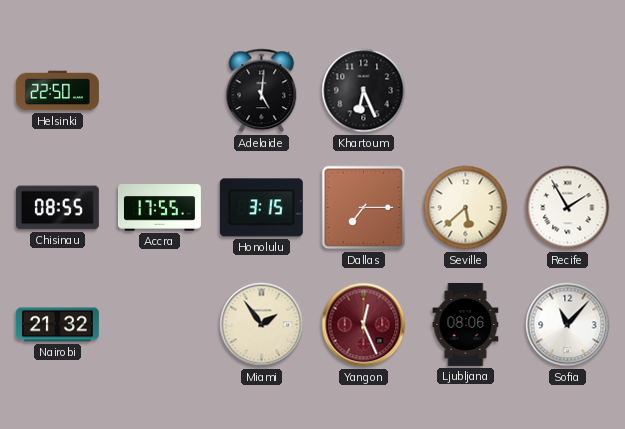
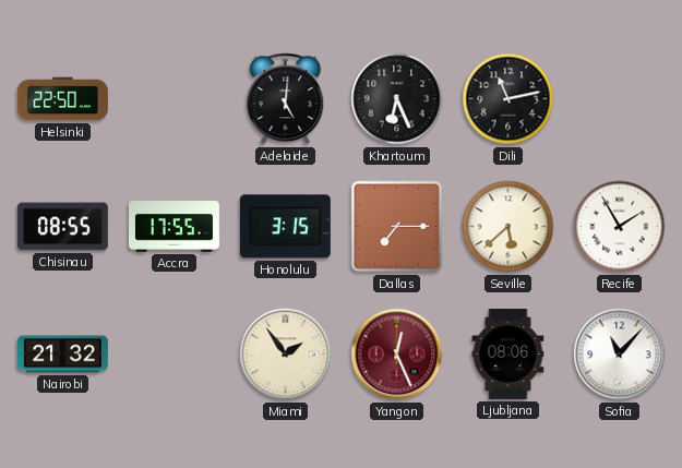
Dili: none -> 11:13
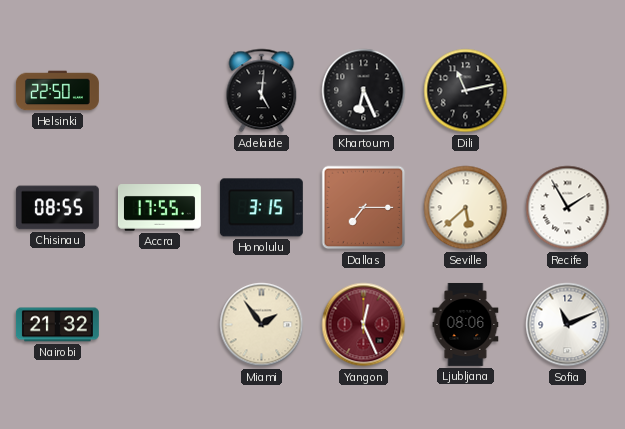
Sofia: 11:07 -> 11:11
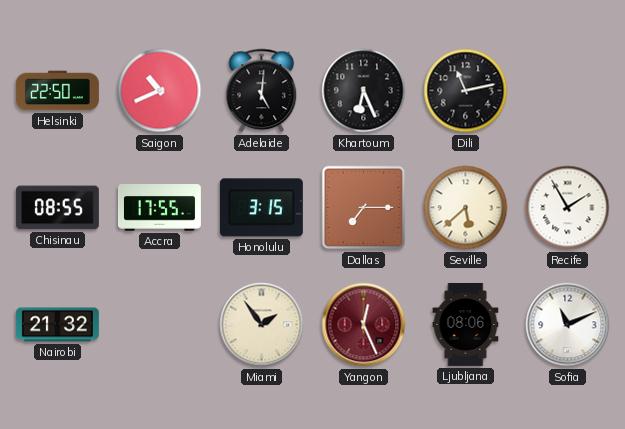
Saigon: none -> 10:41
